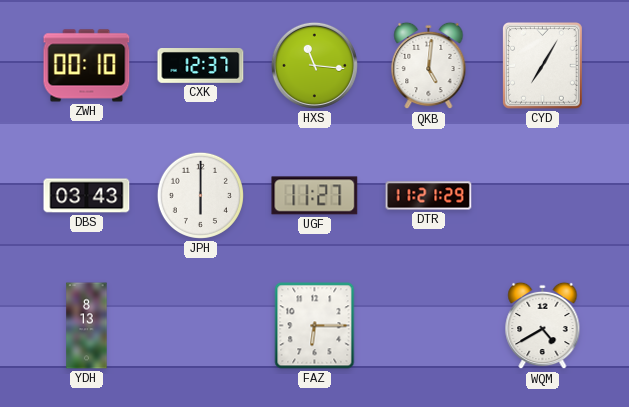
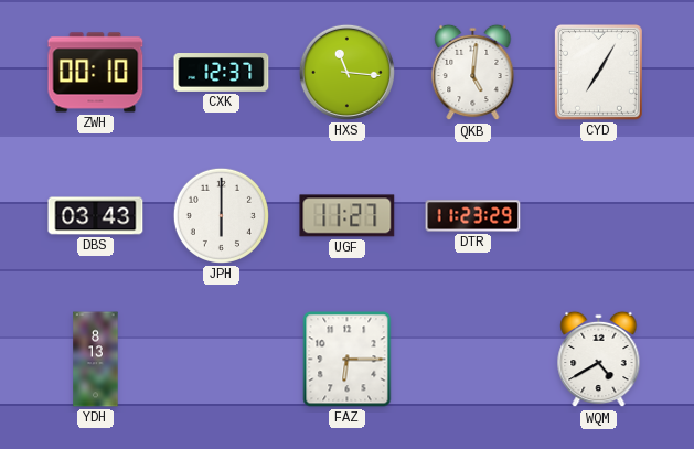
DTR: 11:21 -> 11:23
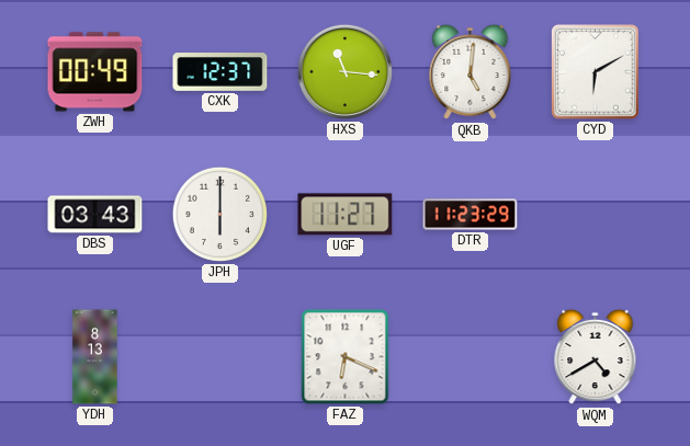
ZWH: 00:10 -> 00:49
CYD: 7:05 -> 6:10
FAZ: 6:15 -> 6:19
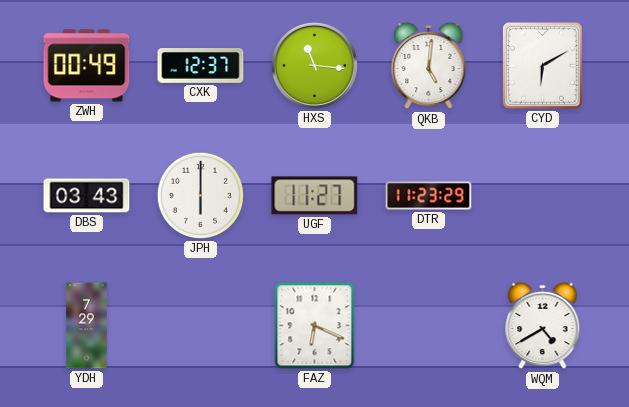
YDH: 8:13 -> 7:29
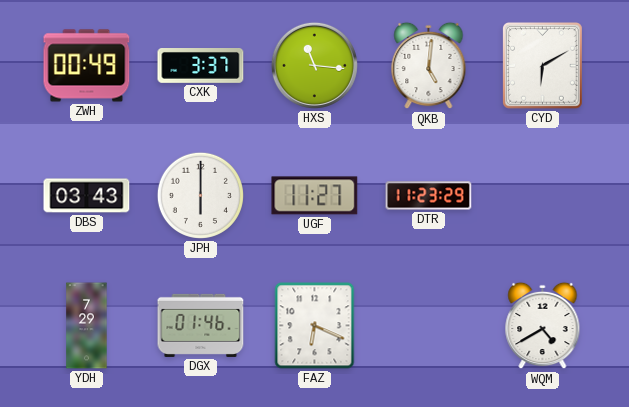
CXK: 12:37 -> 3:37
DGX: none -> 01:46
